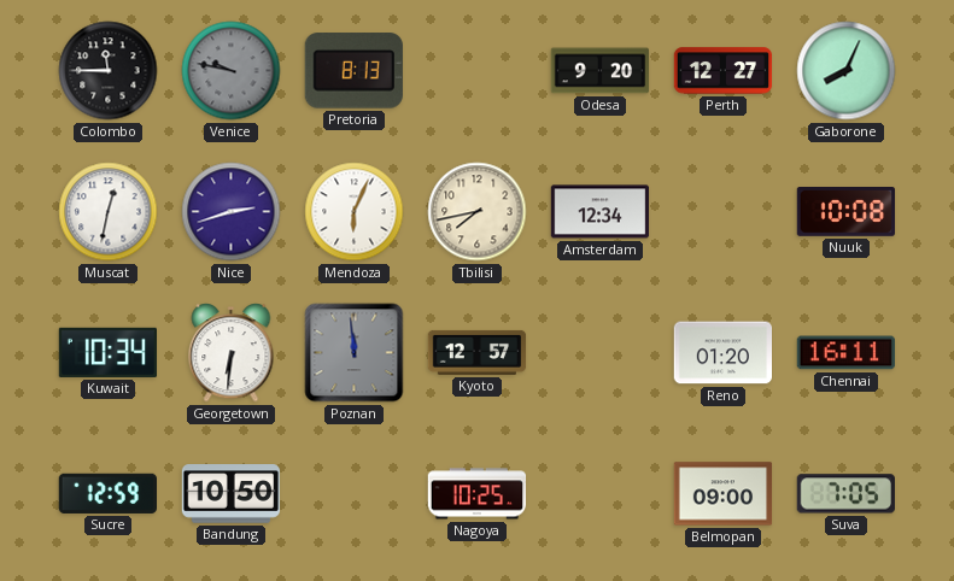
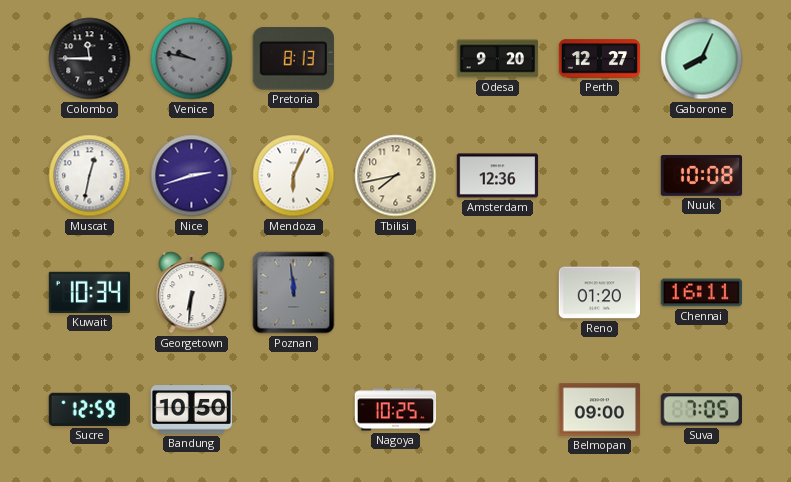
Amsterdam: 12:34 -> 12:36
Kyoto: 12:57 -> none
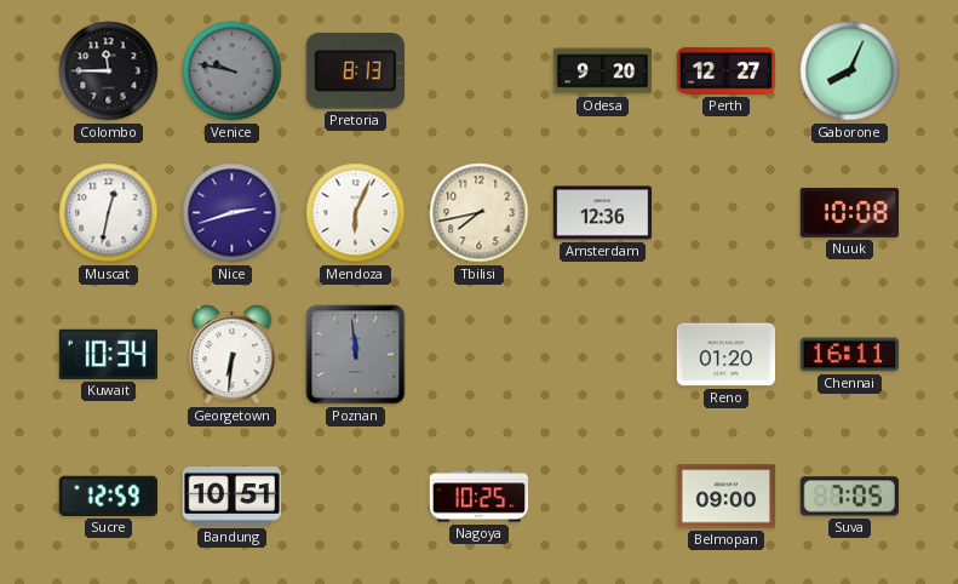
Bandung: 10:50 -> 10:51
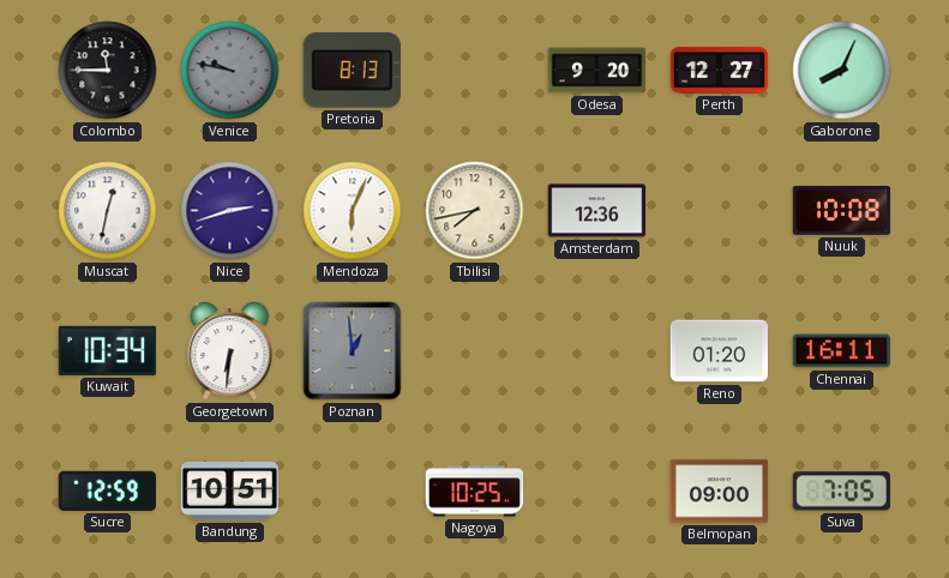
Poznan: 11:59 -> 12:59
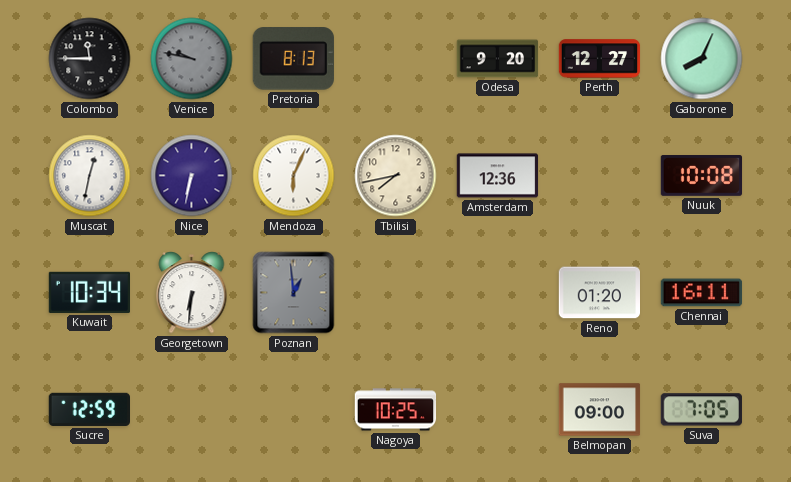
Nice: 2:42 -> 6:32
Bandung: 10:51 -> none
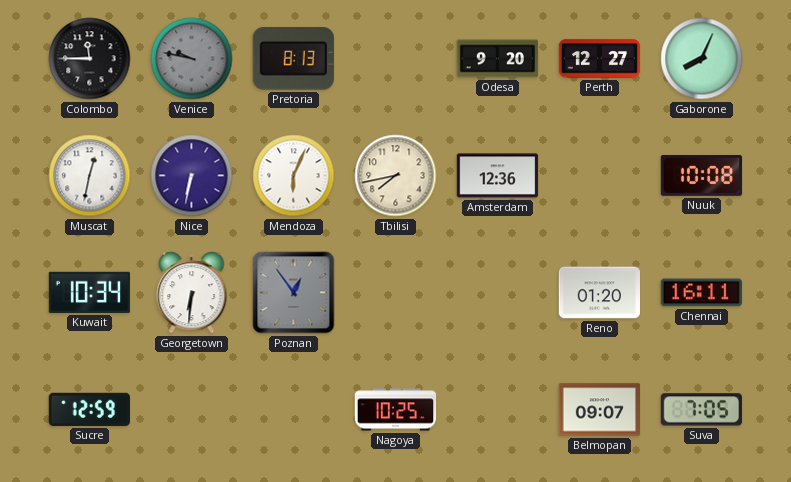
Poznan: 12:59 -> 12:54
Belmopan: 09:00 -> 09:07
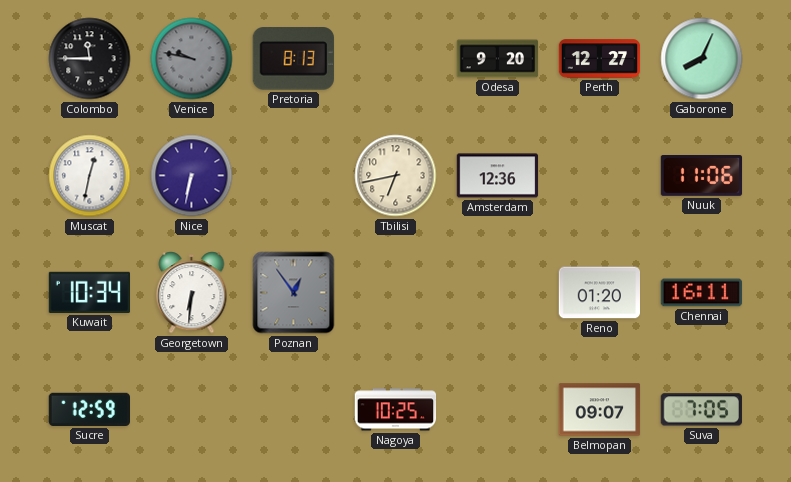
Mendoza: 6:04 -> none
Tbilisi: 7:43 -> 6:43
Nuuk: 10:08 -> 11:06
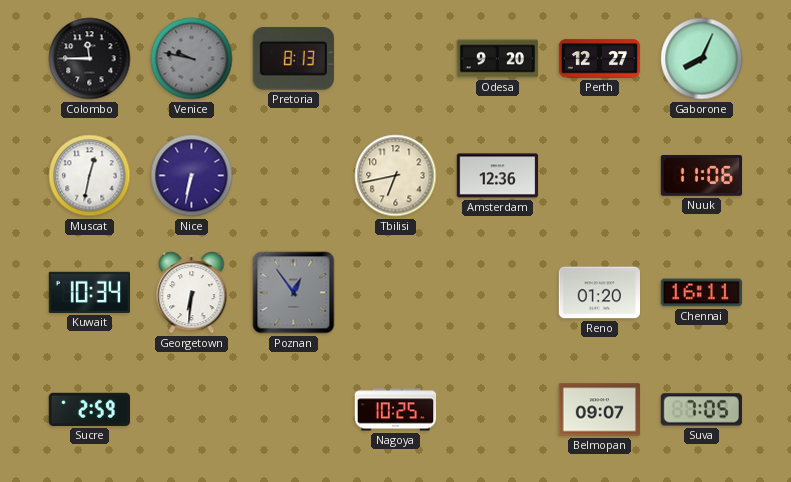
Sucre: 12:59 -> 2:59
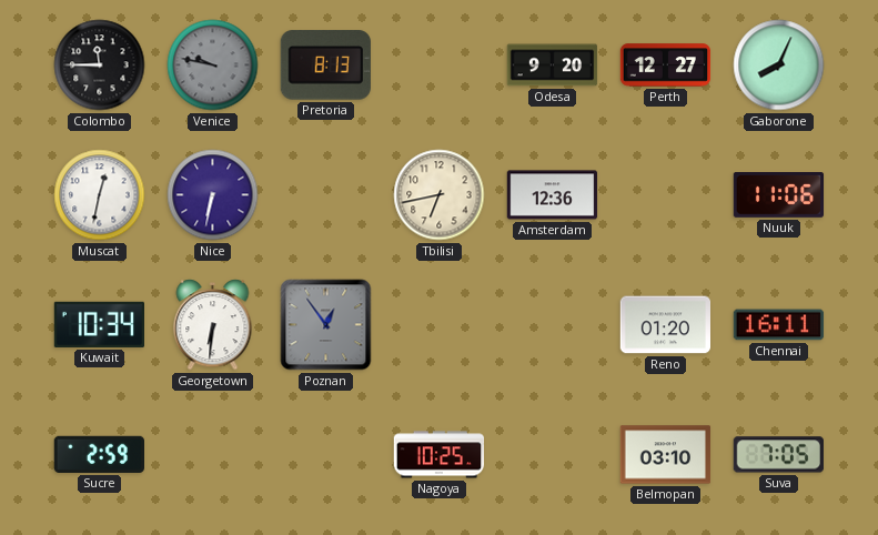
Belmopan: 09:07 -> 03:10
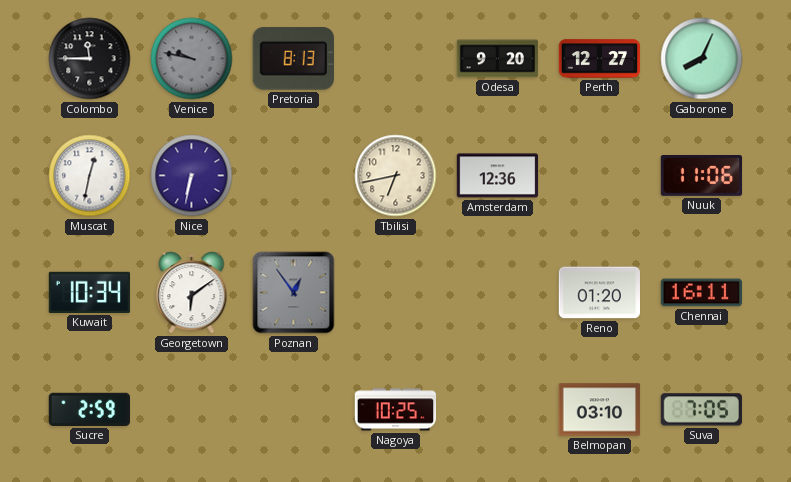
Georgetown: 6:31 -> 6:09
